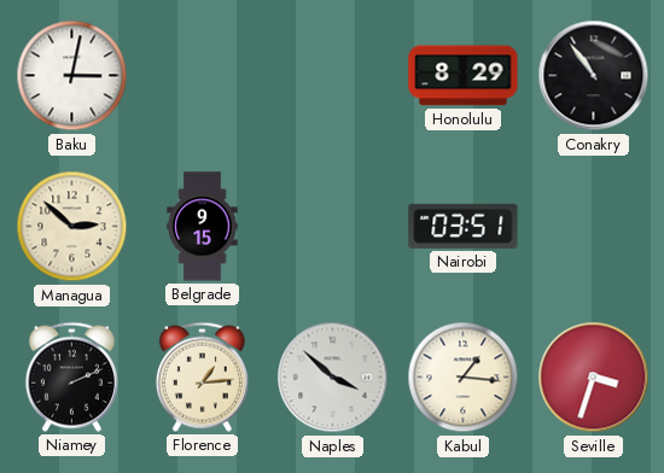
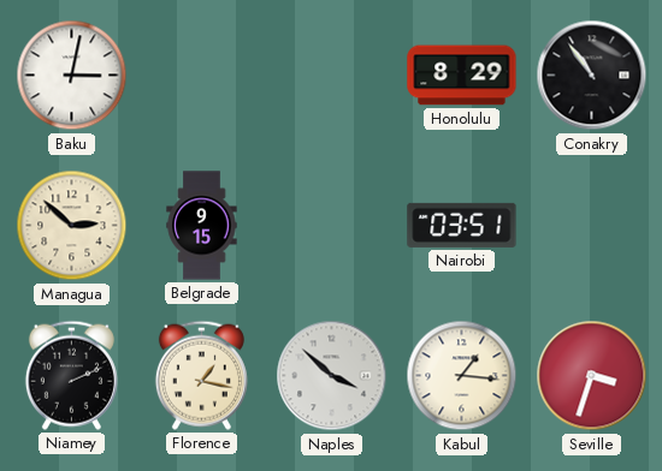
Florence: 1:14 -> 1:17
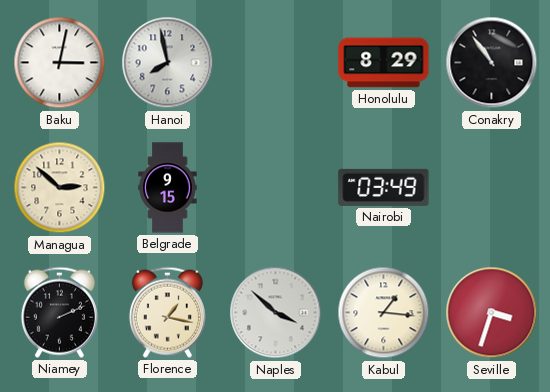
Hanoi: none -> 7:58
Nairobi: 03:51 -> 03:49
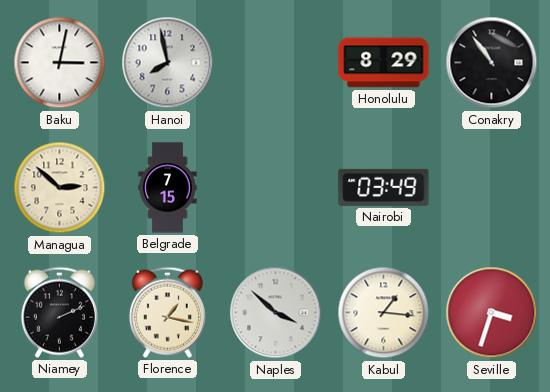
Belgrade: 9:15 -> 7:15
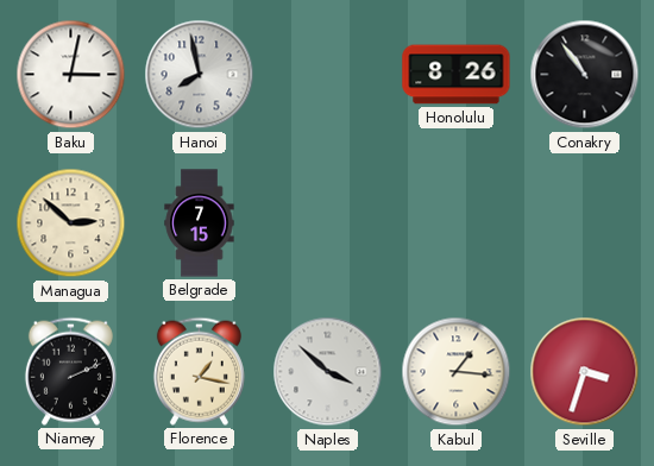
Honolulu: 8:29 -> 8:26
Nairobi: 03:49 -> none
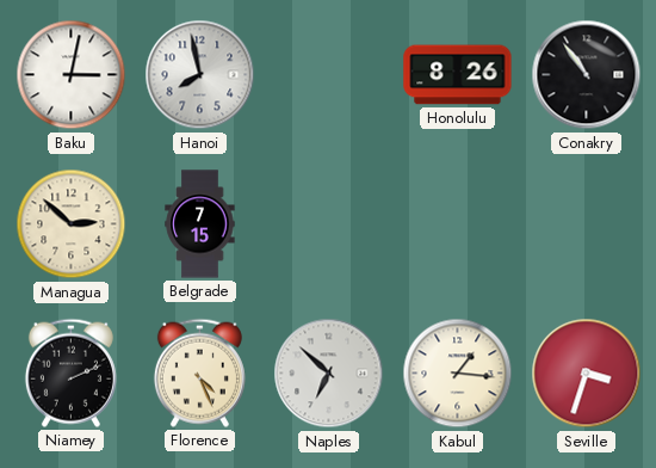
Florence: 1:17 -> 4:26
Naples: 3:52 -> 6:52
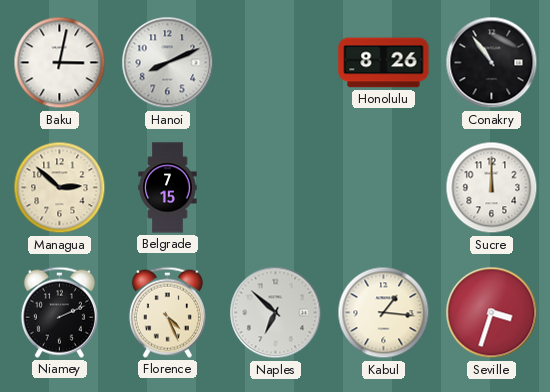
Hanoi: 7:58 -> 8:11
Sucre: none -> 12:00
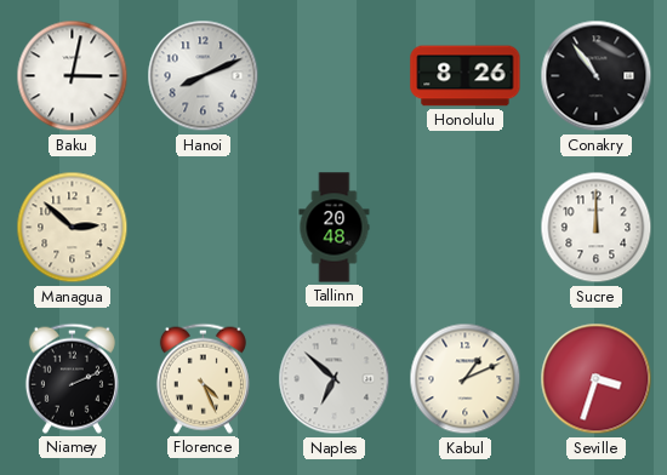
Belgrade: 7:15 -> none
Tallinn: none -> 20:48
Kabul: 1:16 -> 1:11
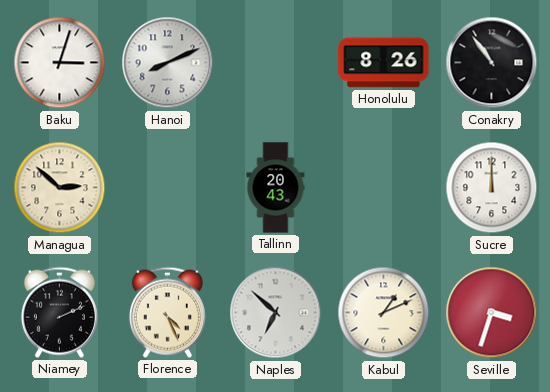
Baku: 3:02 -> 3:03
Tallinn: 20:48 -> 20:43
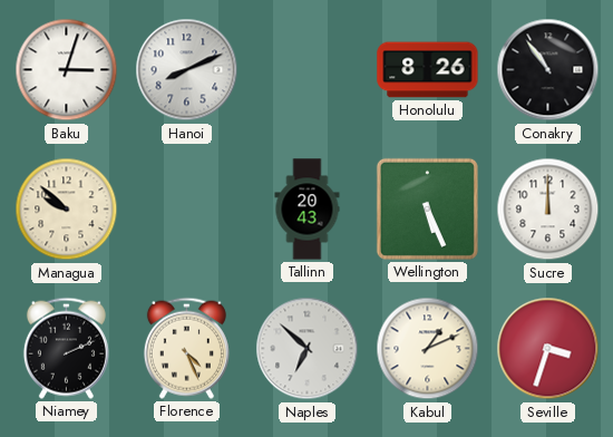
Managua: 2:52 -> 9:52
Wellington: none -> 5:26
